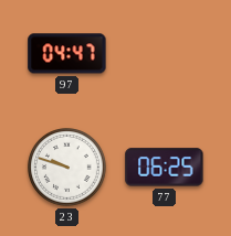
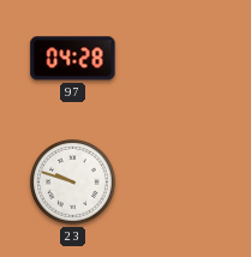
97: 04:47 -> 04:28
77: 06:25 -> none
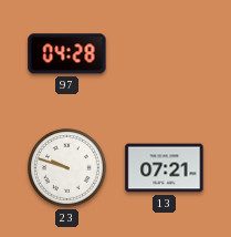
13: none -> 07:21
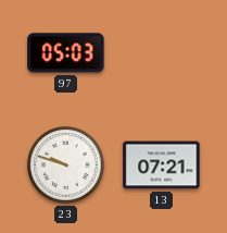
97: 04:28 -> 05:03
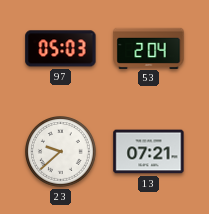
53: none -> 2:04
23: 9:48 -> 9:38
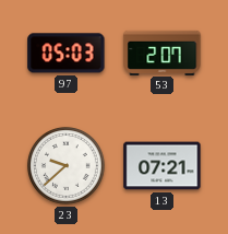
53: 2:04 -> 2:07
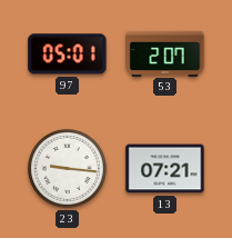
97: 05:03 -> 05:01
23: 9:38 -> 9:16
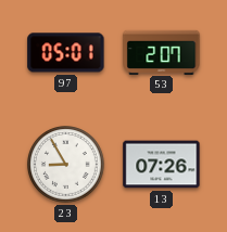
23: 9:16 -> 8:55
13: 07:21 -> 07:26
